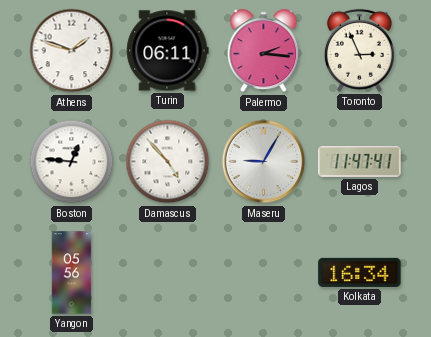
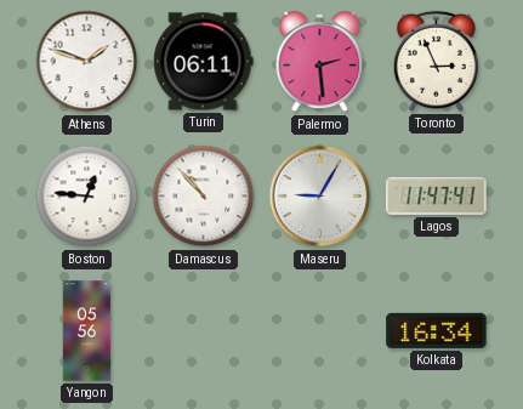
Palermo: 2:16 -> 2:29
Damascus: 4:53 -> 10:53
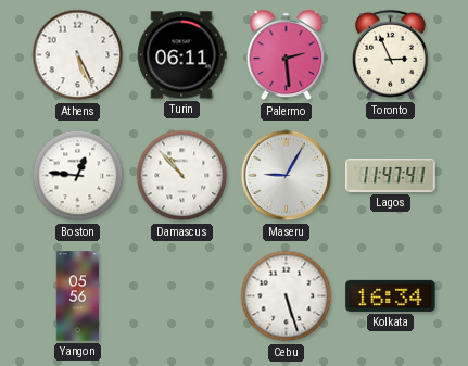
Athens: 1:48 -> 5:26
Cebu: none -> 5:27
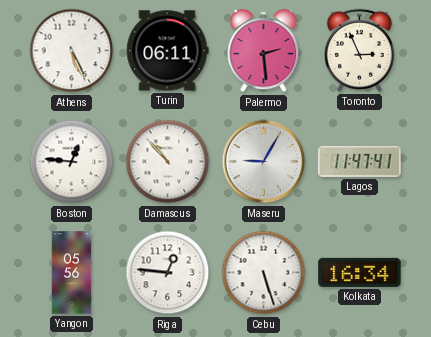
Riga: none -> 12:46
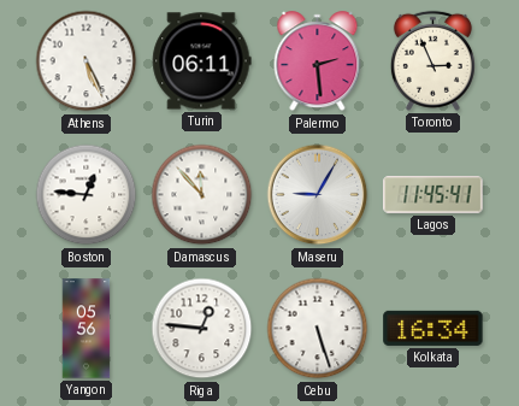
Damascus: 10:53 -> 11:53
Lagos: 11:47 -> 11:45
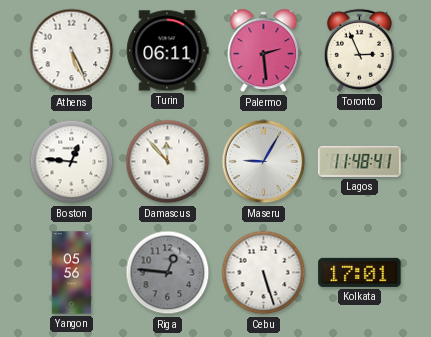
Lagos: 11:45 -> 11:48
Riga dial: white -> grey
Kolkata: 16:34 -> 17:01
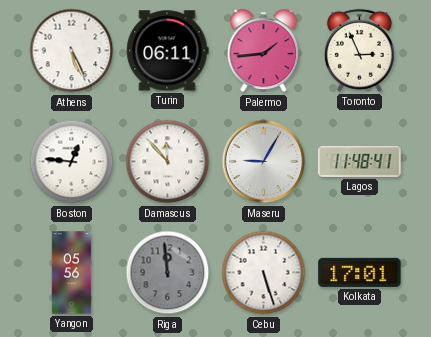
Palermo: 2:29 -> 1:44
Riga: 12:46 -> 11:59
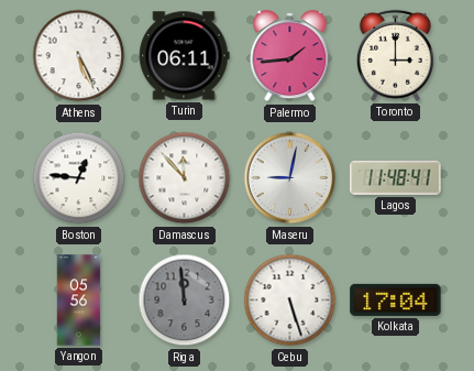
Toronto: 2:56 -> 3:00
Maseru: 9:05 -> 9:02
Kolkata: 17:01 -> 17:04
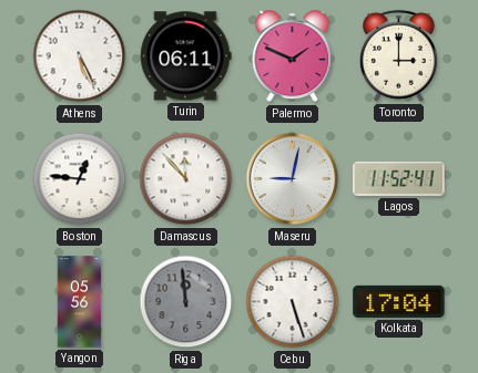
Palermo: 1:44 -> 1:49
Lagos: 11:48 -> 11:52
